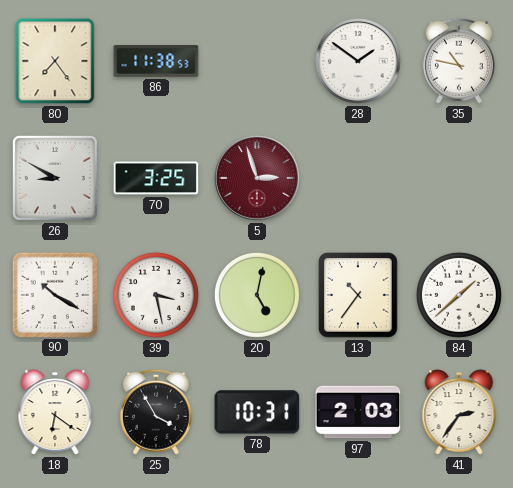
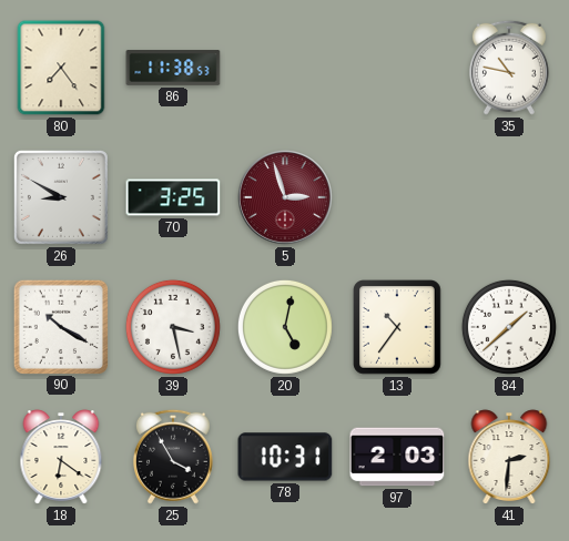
28: 1:51 -> none
41: 2:36 -> 2:31
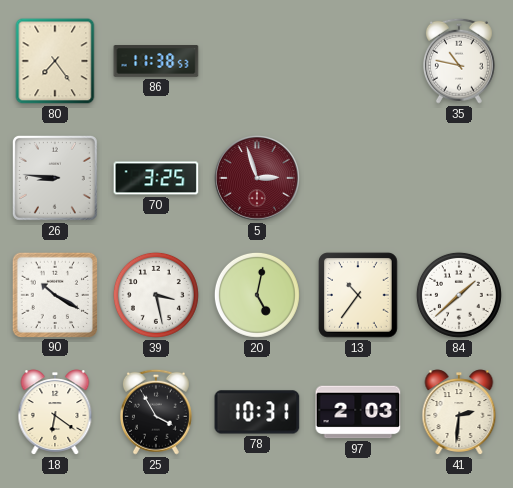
26: 8:50 -> 8:46
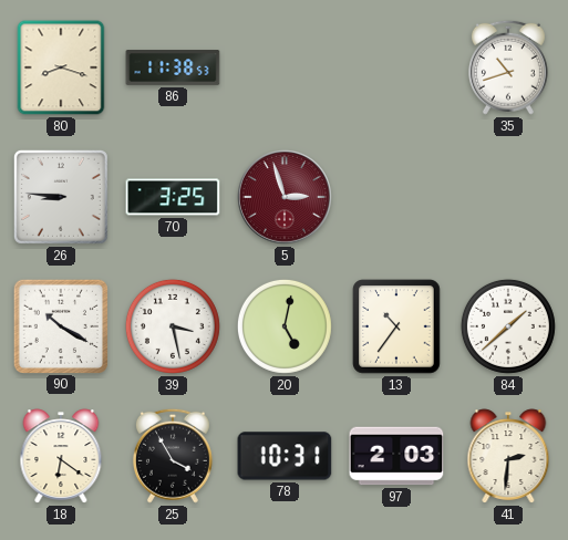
80: 7:24 -> 8:18
35: 10:47 -> 10:42
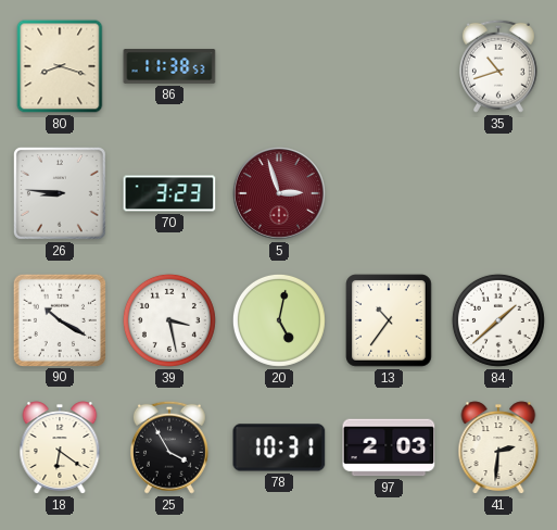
70: 3:25 -> 3:23
